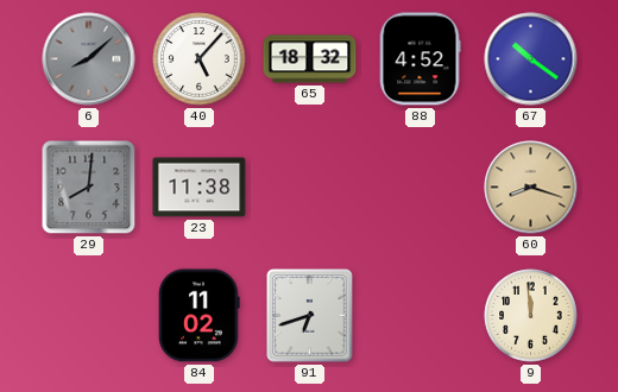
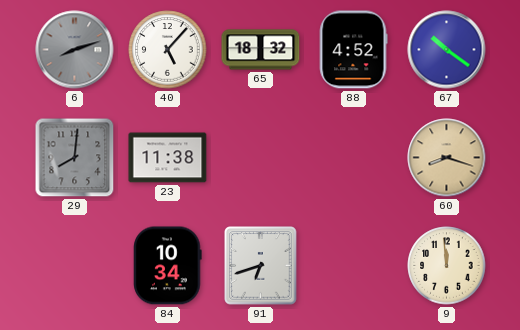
6: 8:08 -> 8:12
84: 11:02 -> 10:34
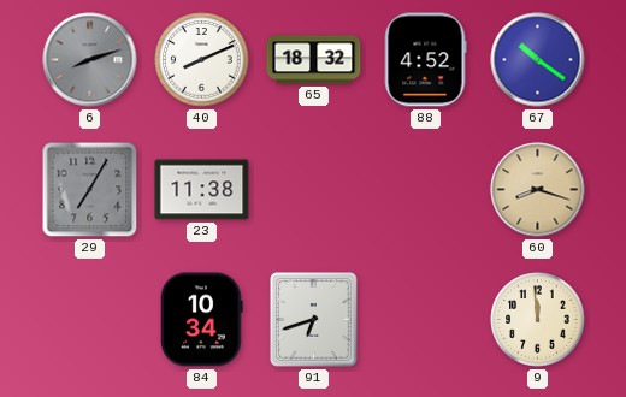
40: 5:07 -> 8:11
29: 8:01 -> 7:05
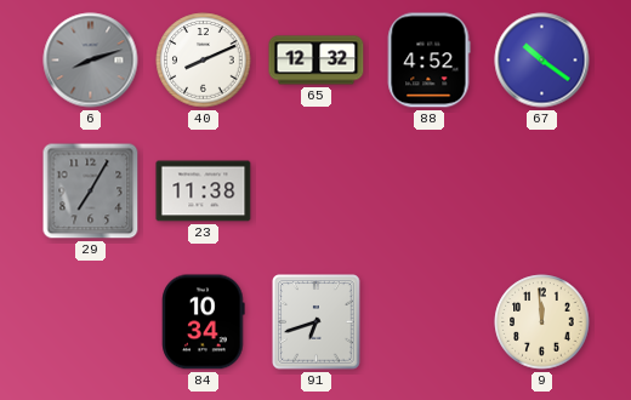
65: 18:32 -> 12:32
60: 8:18 -> none
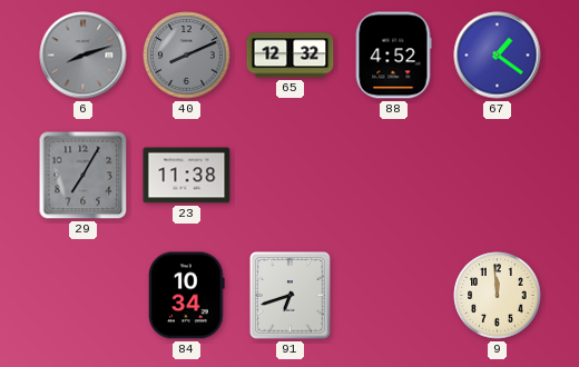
40 dial: white -> grey
67: 10:21 -> 1:21
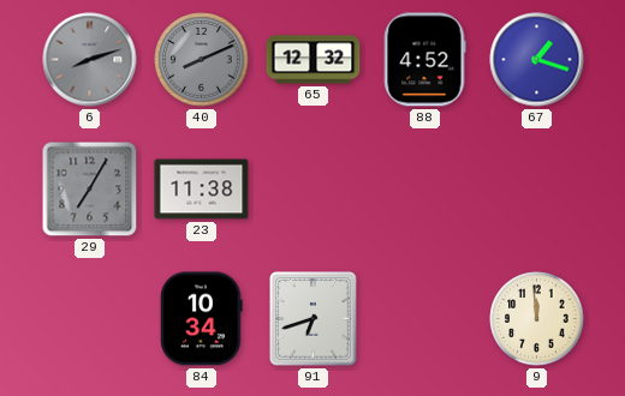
67: 1:21 -> 1:18
